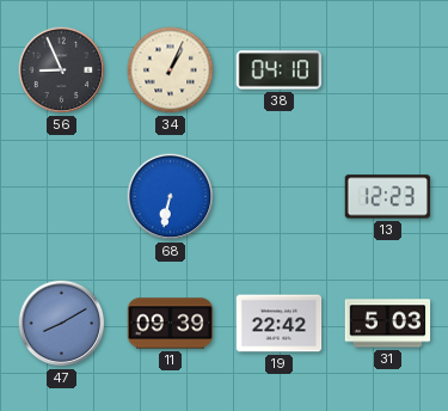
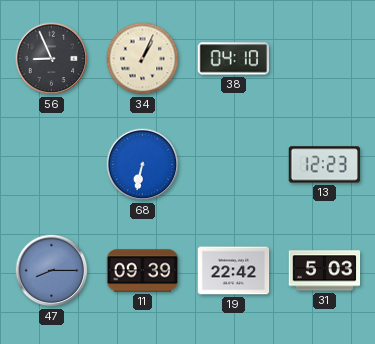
47: 8:10 -> 8:15
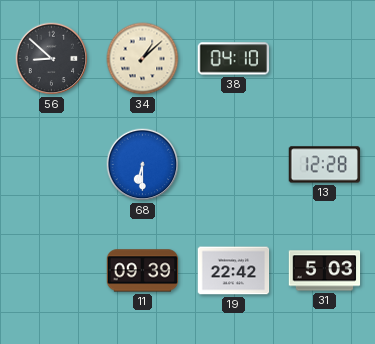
56: 8:56 -> 8:52
34: 1:04 -> 1:08
68: 6:32 -> 6:30
13: 12:23 -> 12:28
47: 8:15 -> none
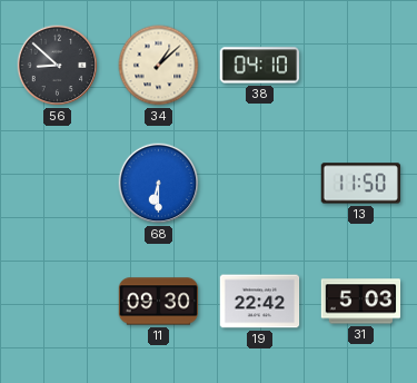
13: 12:28 -> 11:50
11: 09:39 -> 09:30
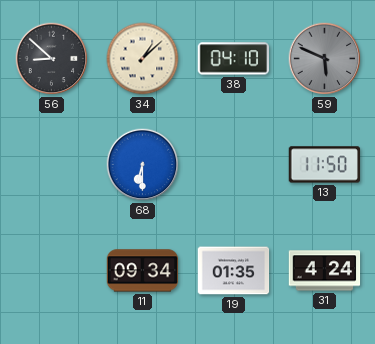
59: none -> 5:49
11: 09:30 -> 09:34
19: 22:42 -> 01:35
31: 5:03 -> 4:24
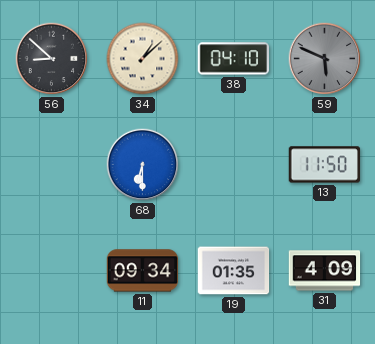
31: 4:24 -> 4:09
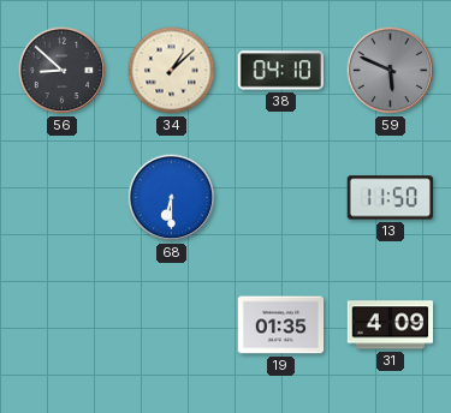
11: 09:34 -> none
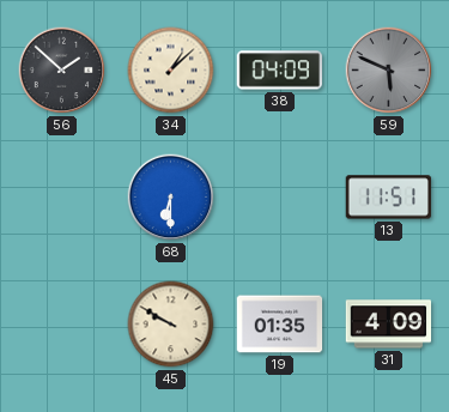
56: 8:52 -> 1:52
38: 04:10 -> 04:09
13: 11:50 -> 11:51
45: none -> 9:50
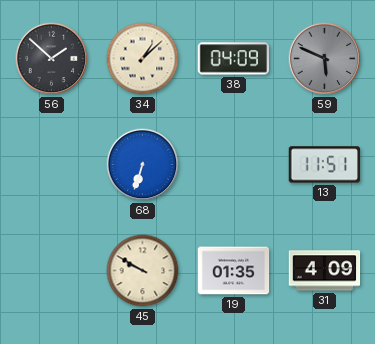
68: 6:30 -> 6:33
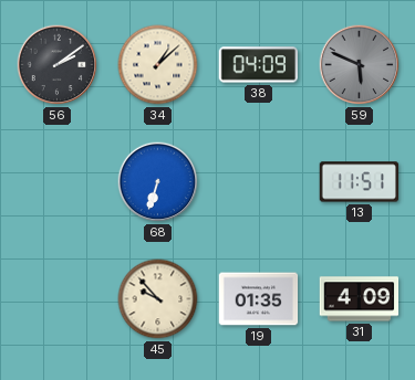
56: 1:52 -> 2:09
45: 9:50 -> 9:53
